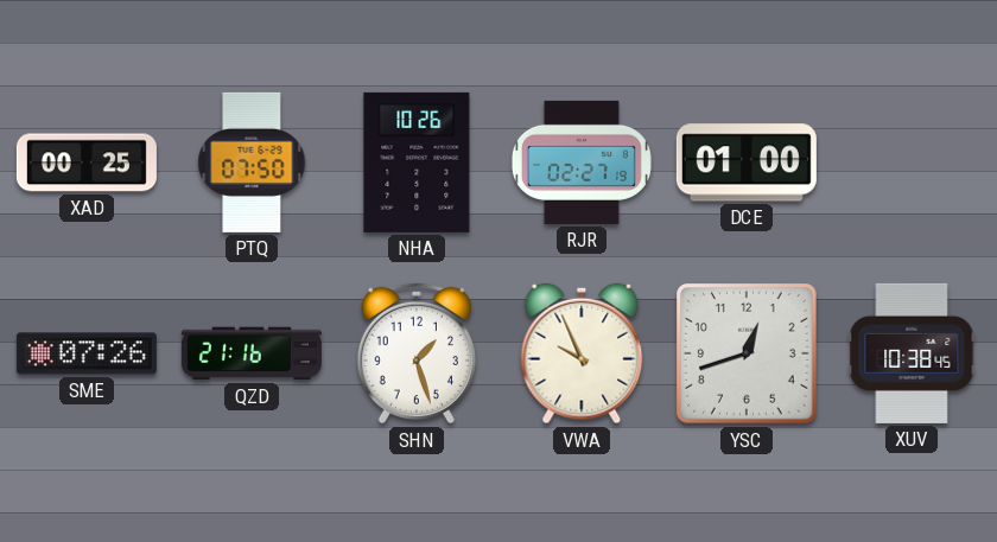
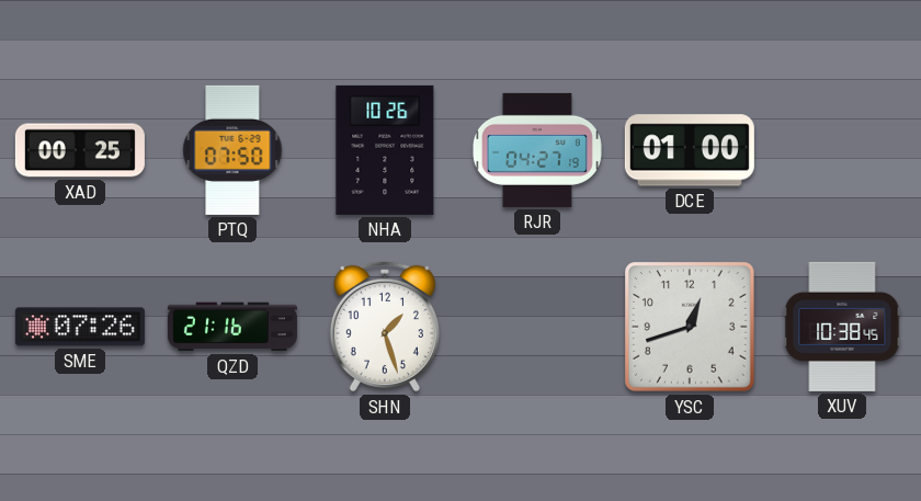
RJR: 02:27 -> 04:27
VWA: 9:56 -> none
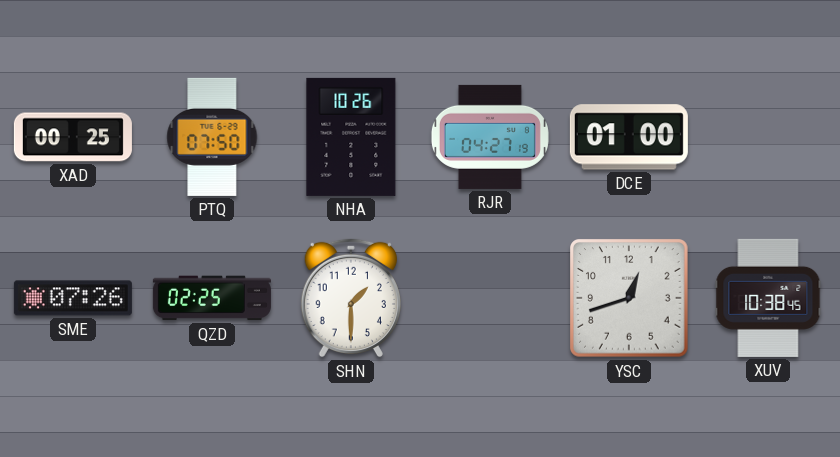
QZD: 21:16 -> 02:25
SHN: 1:27 -> 1:30
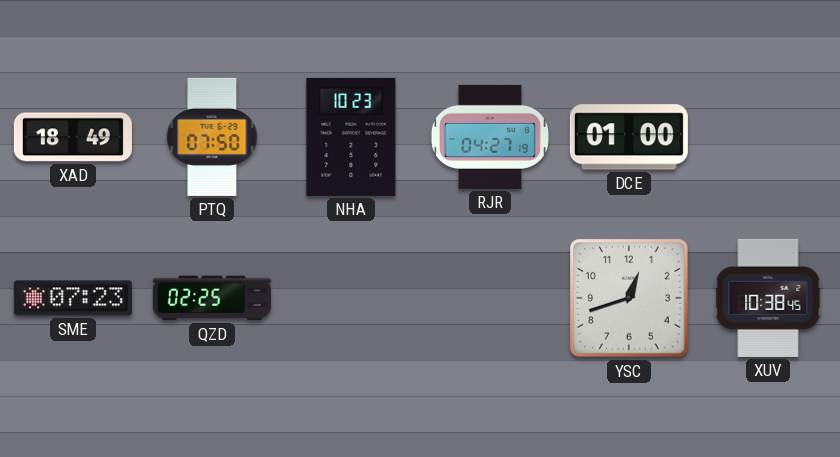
XAD: 00:25 -> 18:49
NHA: 10:26 -> 10:23
SME: 07:26 -> 07:23
SHN: 1:30 -> none
